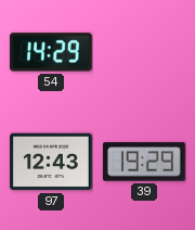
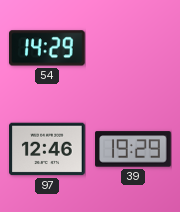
97: 12:43 -> 12:46
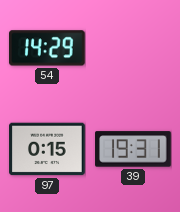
97: 12:46 -> 0:15
39: 19:29 -> 19:31
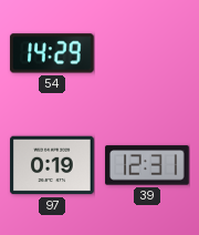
97: 0:15 -> 0:19
39: 19:31 -> 12:31
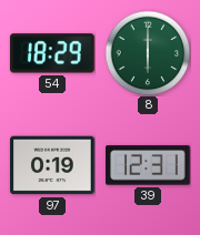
54: 14:29 -> 18:29
8: none -> 6:00
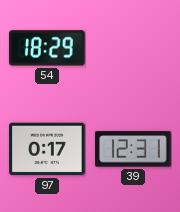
8: 6:00 -> none
97: 0:19 -> 0:17
